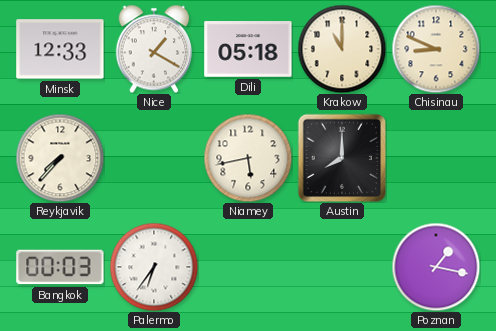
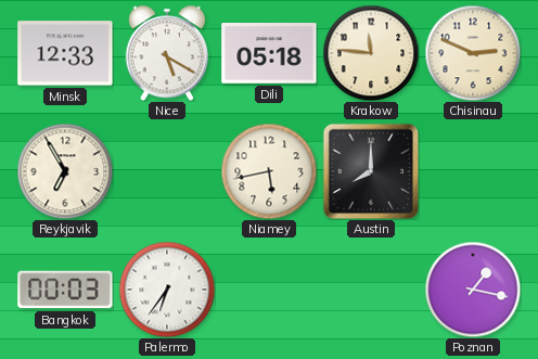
Nice: 1:20 -> 5:20
Krakow: 11:00 -> 11:46
Chisinau: 8:49 -> 2:49
Reykjavik: 7:37 -> 6:55
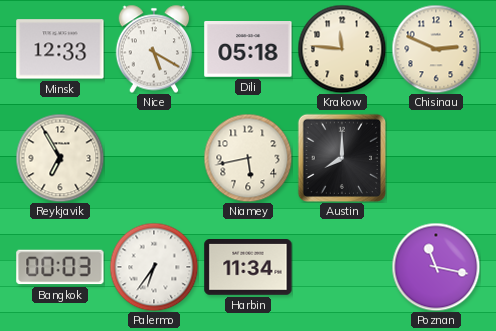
Harbin: none -> 11:34
Poznan: 1:17 -> 11:17
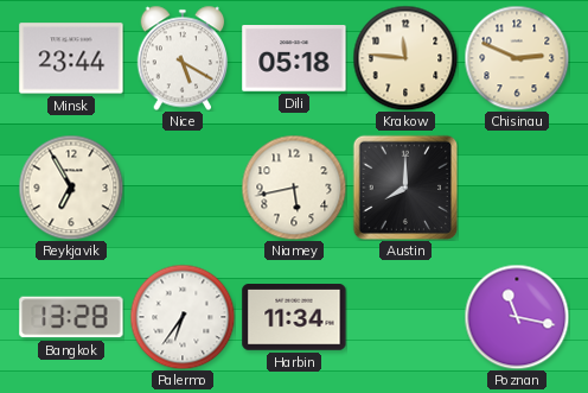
Minsk: 12:33 -> 23:44
Bangkok: 00:03 -> 13:28
